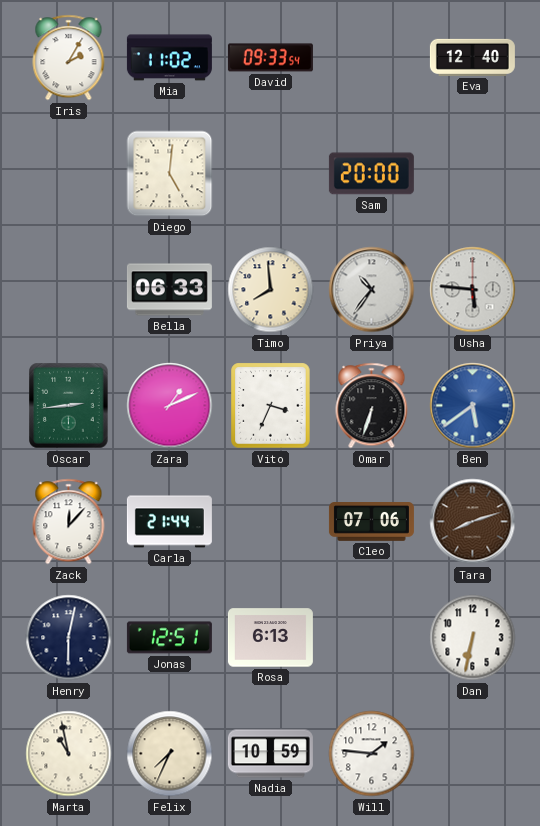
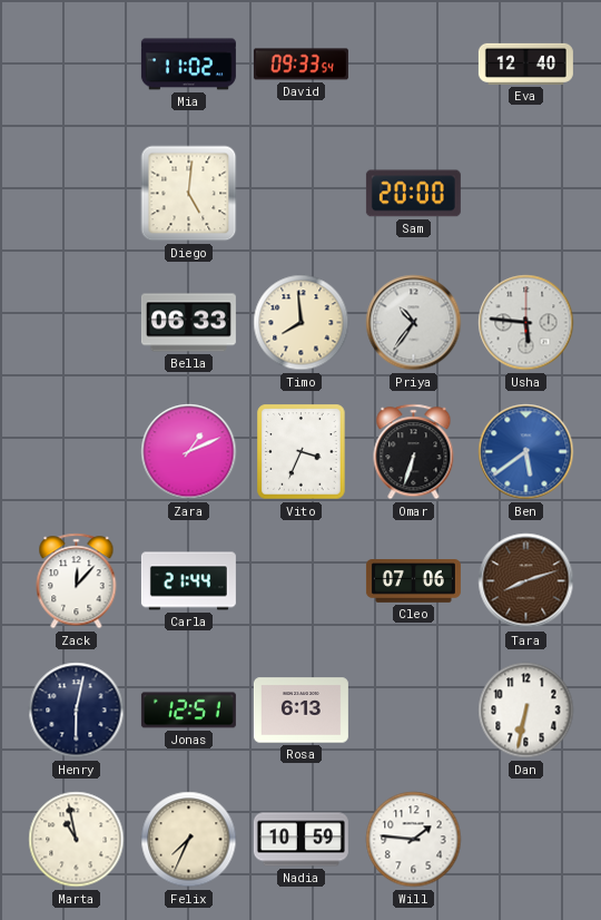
Iris: 2:05 -> none
Oscar: 2:44 -> none
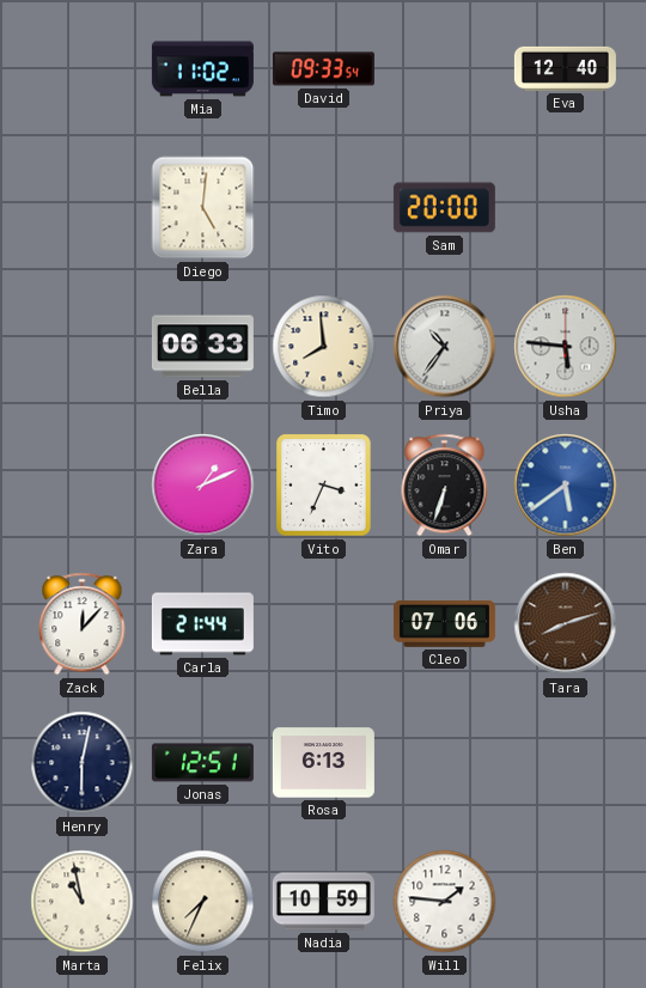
Dan: 6:32 -> none
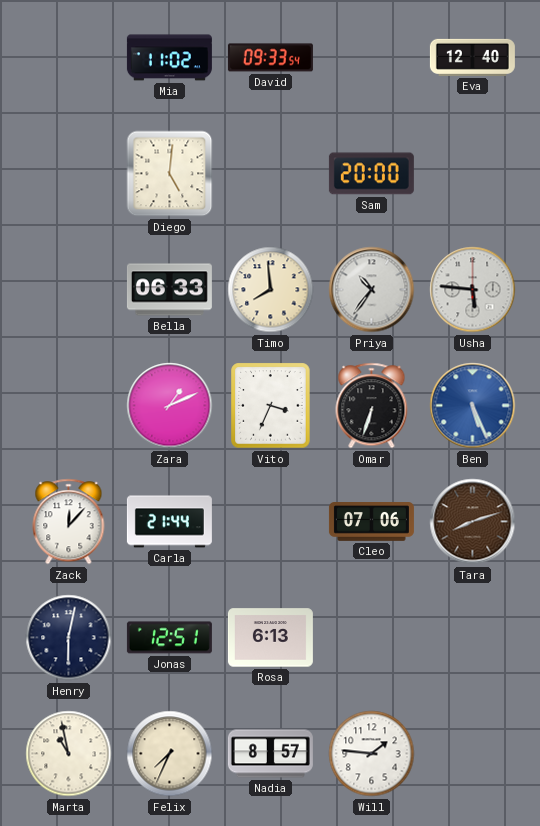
Ben: 5:39 -> 5:26
Nadia: 10:59 -> 8:57
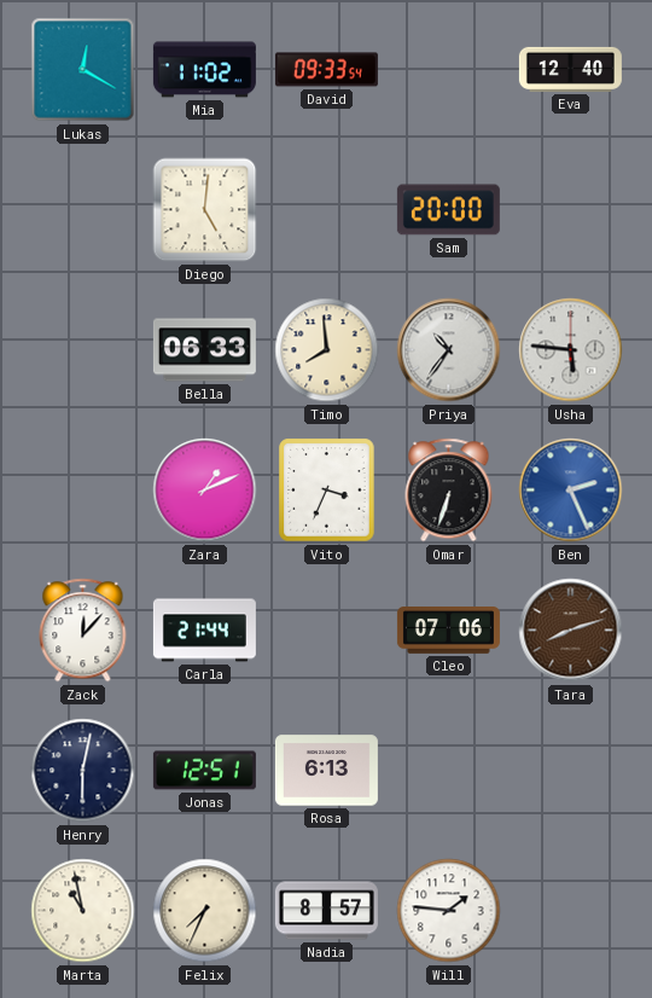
Lukas: none -> 12:20
Ben: 5:26 -> 2:26
